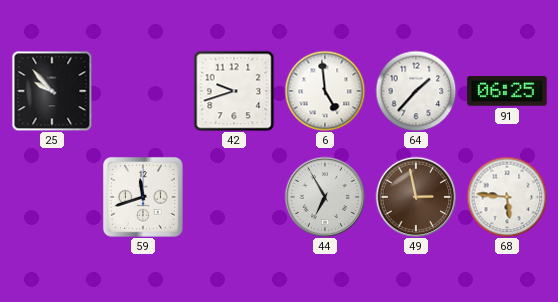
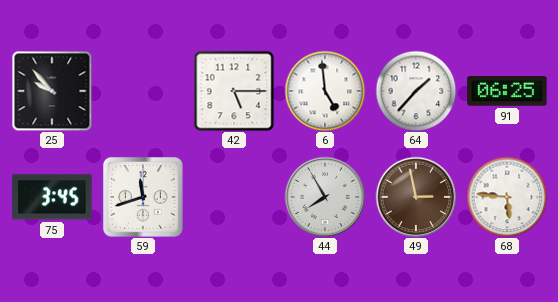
42: 9:42 -> 5:15
75: none -> 3:45
44: 6:55 -> 7:55
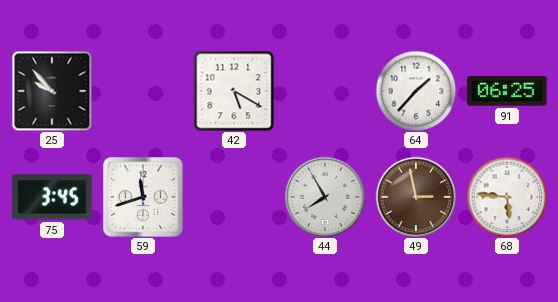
42: 5:15 -> 5:20
6: 4:59 -> none
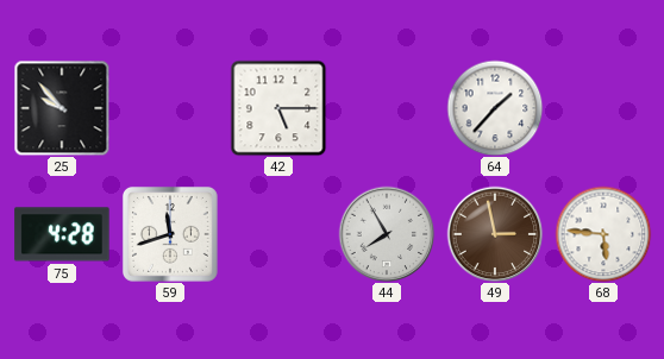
42: 5:20 -> 5:15
91: 06:25 -> none
75: 3:45 -> 4:28
